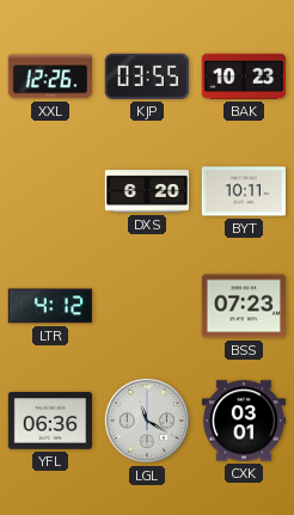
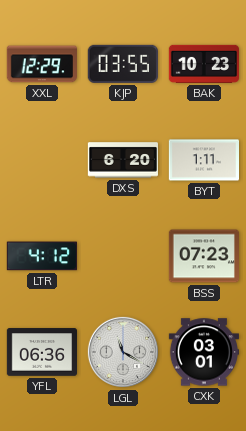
XXL: 12:26 -> 12:29
BYT: 10:11 -> 1:11
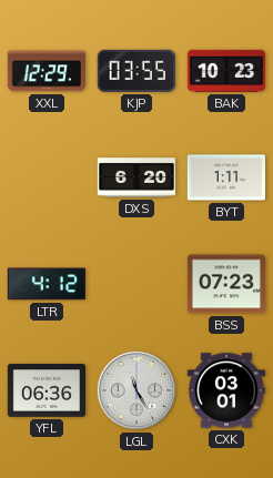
LGL: 11:20 -> 11:25
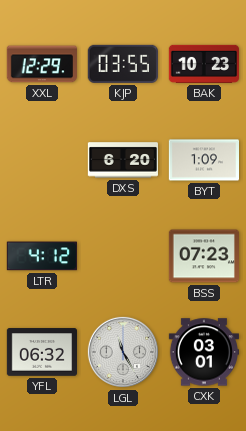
BYT: 1:11 -> 1:09
YFL: 06:36 -> 06:32
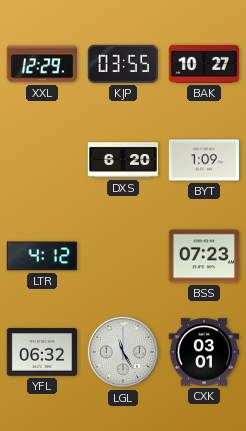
BAK: 10:23 -> 10:27
